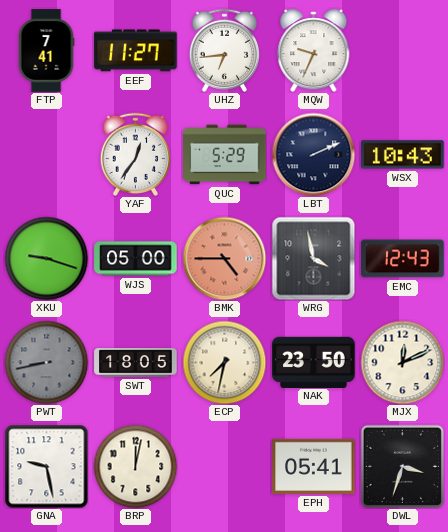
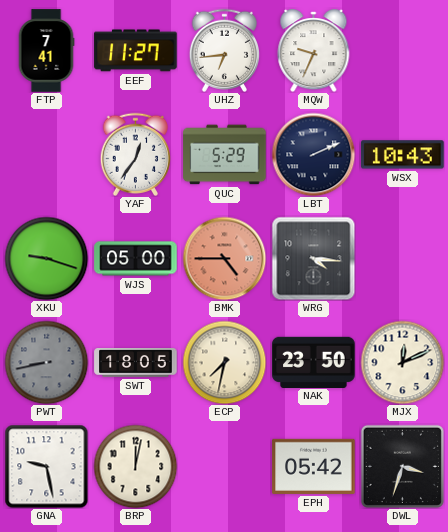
WRG: 3:58 -> 4:16
EMC: 12:43 -> none
EPH: 05:41 -> 05:42
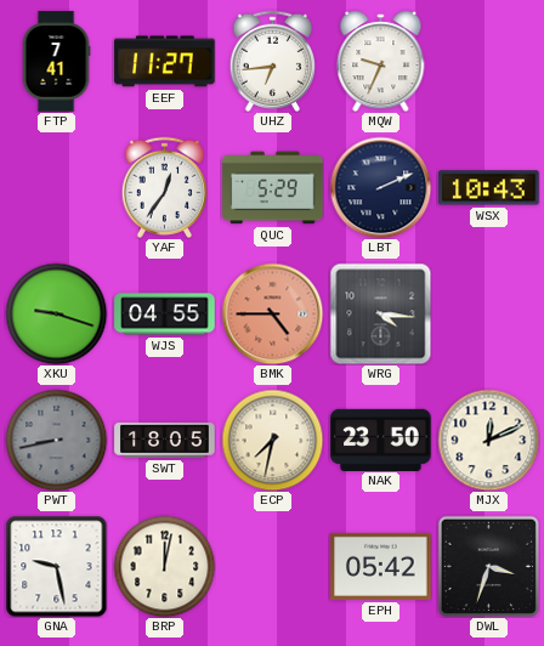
WJS: 05:00 -> 04:55
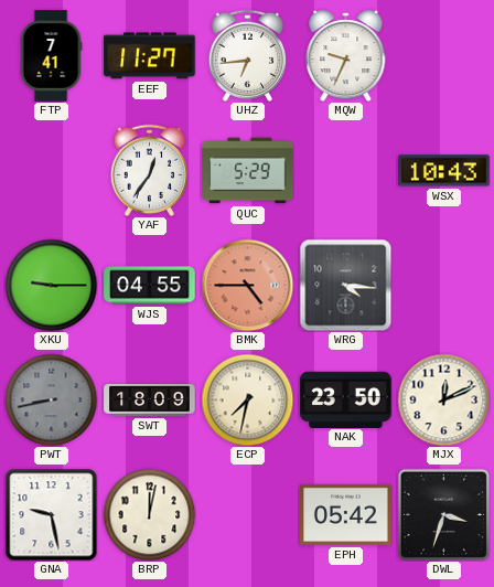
LBT: 2:11 -> none
XKU: 9:18 -> 9:15
SWT: 18:05 -> 18:09
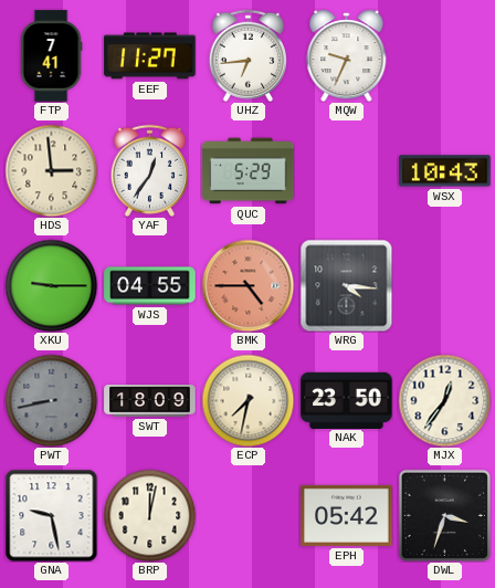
HDS: none -> 2:59
MJX: 12:11 -> 12:36
